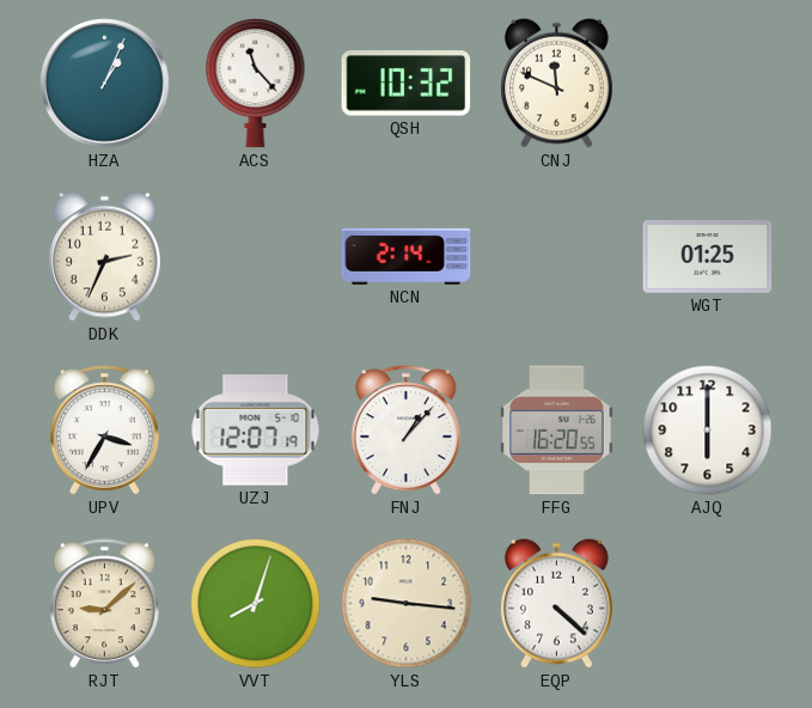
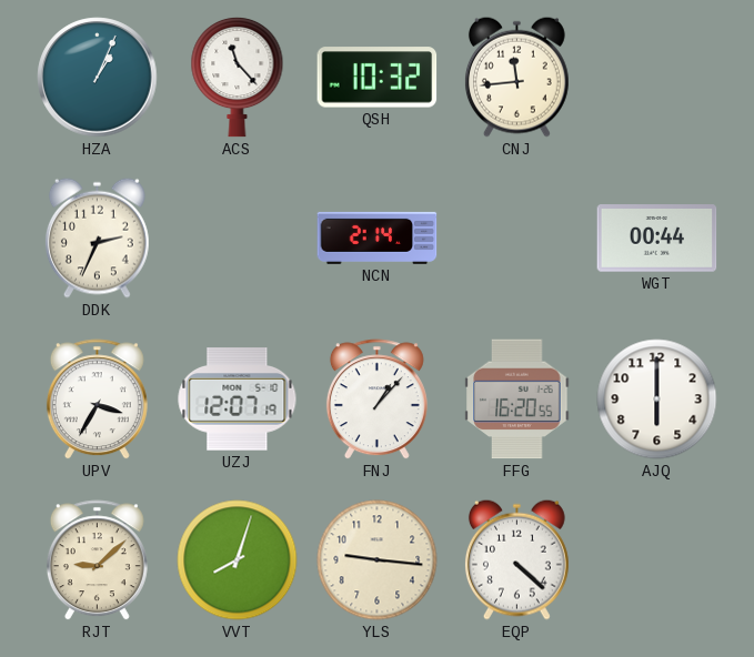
CNJ: 11:49 -> 11:44
WGT: 01:25 -> 00:44
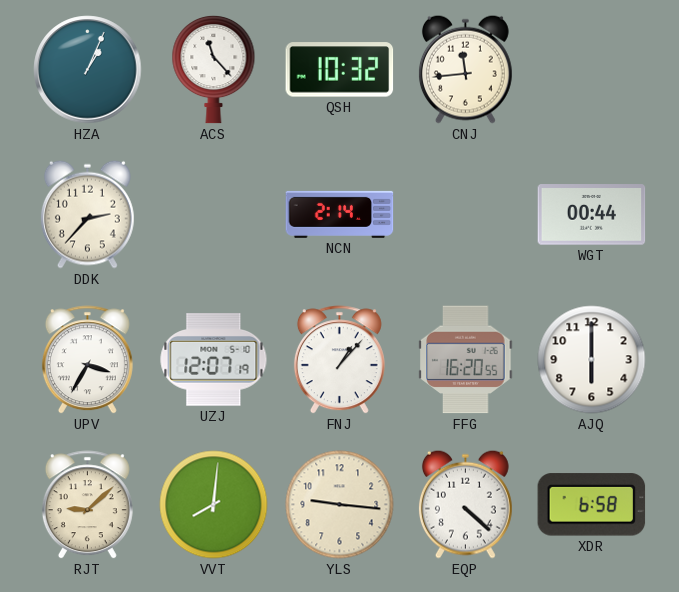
DDK: 2:34 -> 2:37
VVT: 8:03 -> 8:01
XDR: none -> 6:58
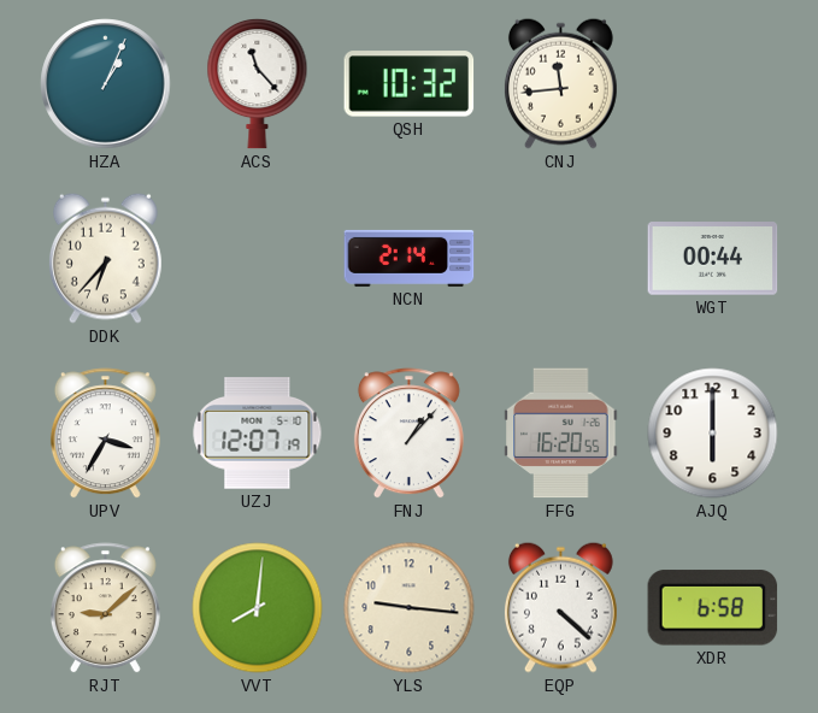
DDK: 2:37 -> 6:37
